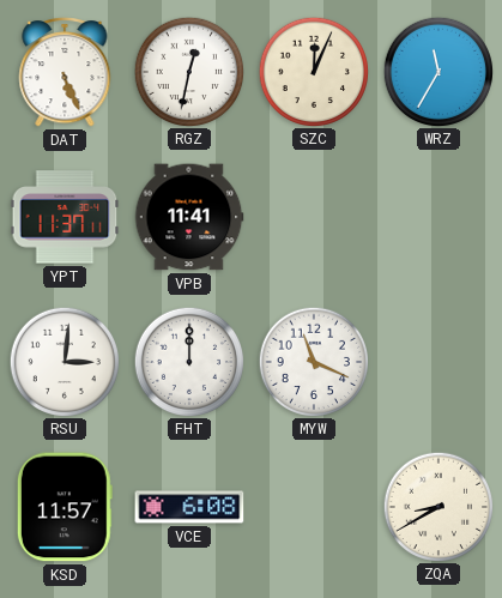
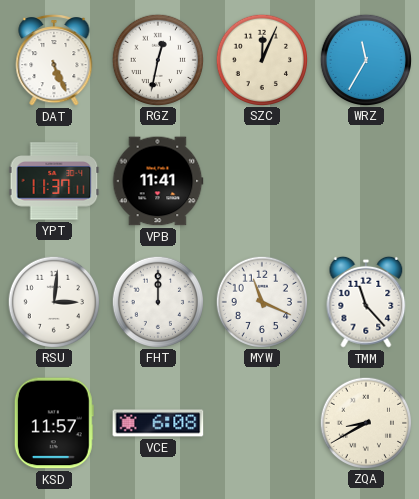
TMM: none -> 11:23
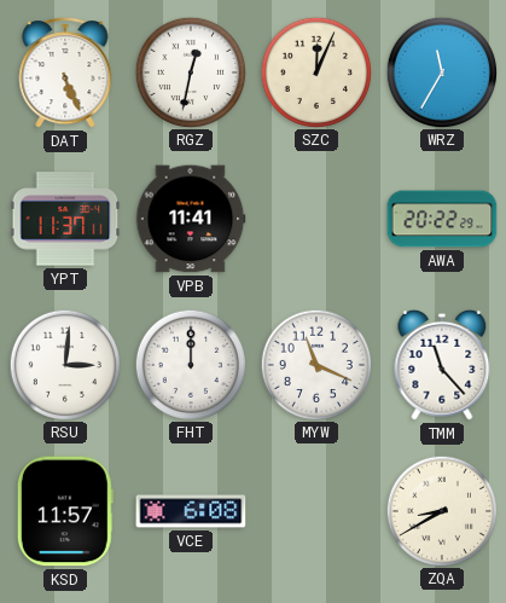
AWA: none -> 20:22
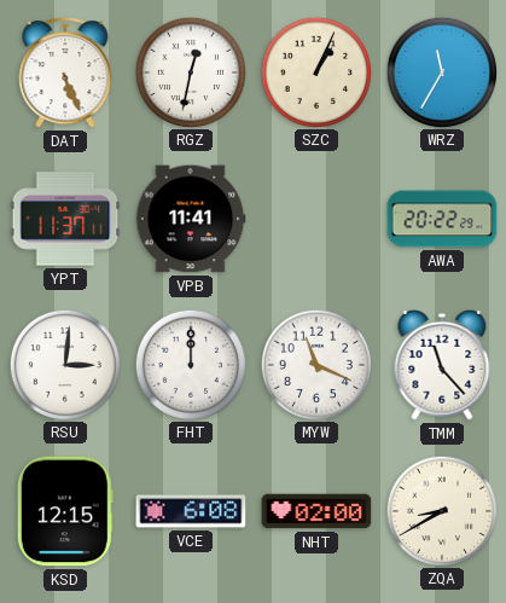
SZC: 12:04 -> 1:04
KSD: 11:57 -> 12:15
NHT: none -> 02:00
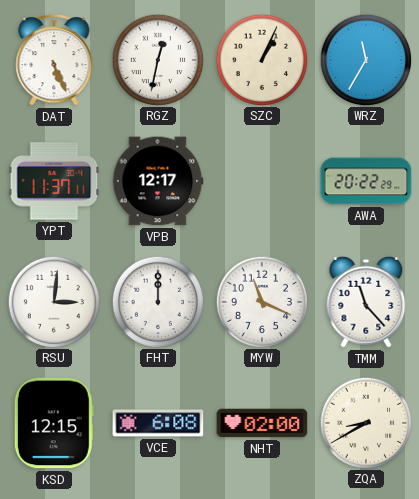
VPB: 11:41 -> 12:17
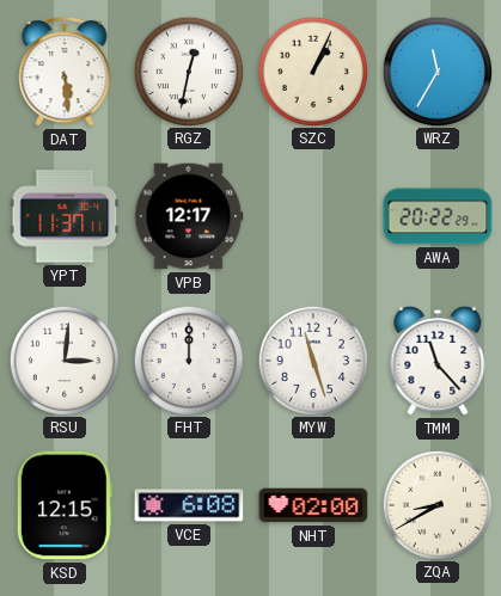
DAT: 5:26 -> 5:29
MYW: 11:19 -> 11:27
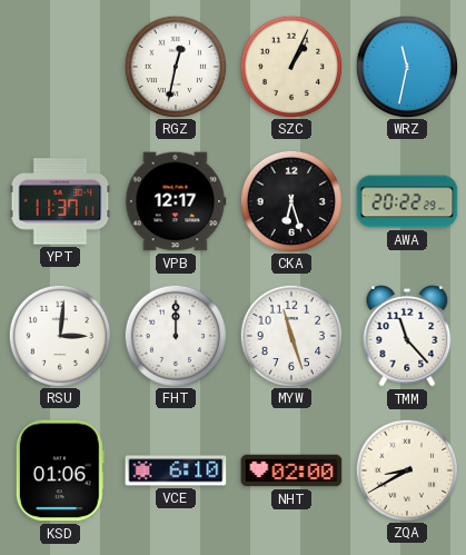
DAT: 5:29 -> none
WRZ: 11:35 -> 11:32
CKA: none -> 6:27
KSD: 12:15 -> 01:06
VCE: 6:08 -> 6:10
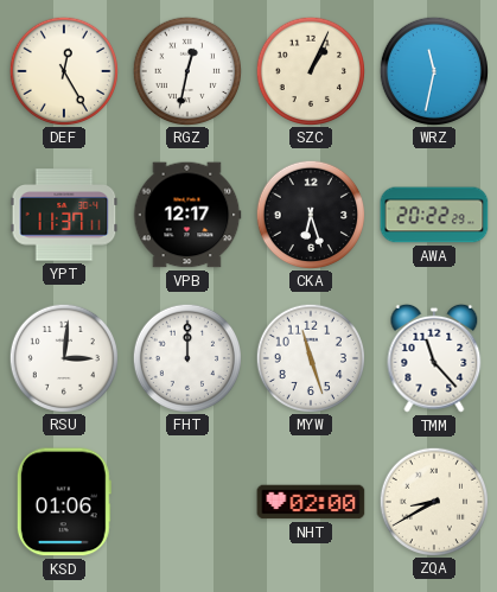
DEF: none -> 12:25
VCE: 6:10 -> none
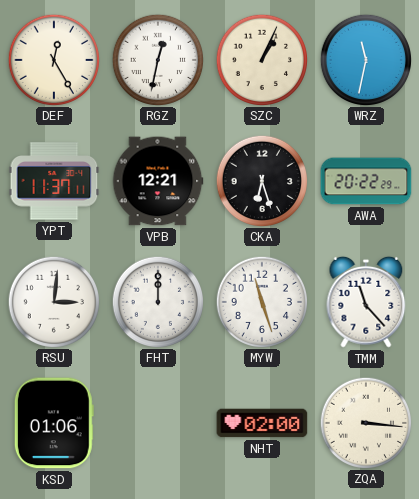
VPB: 12:17 -> 12:21
ZQA: 8:40 -> 3:16
